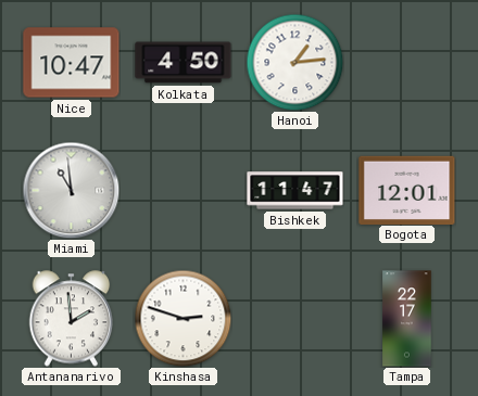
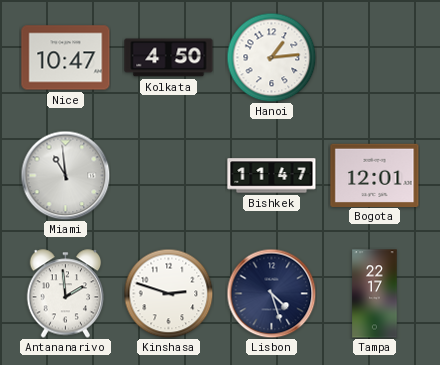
Lisbon: none -> 4:27
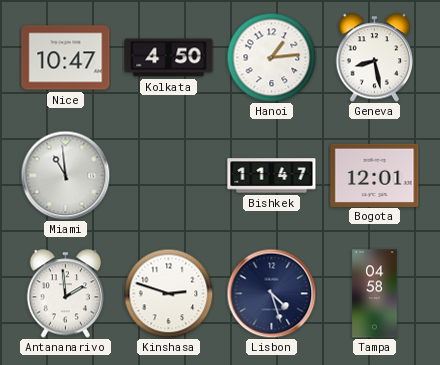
Geneva: none -> 8:28
Tampa: 22:17 -> 04:58
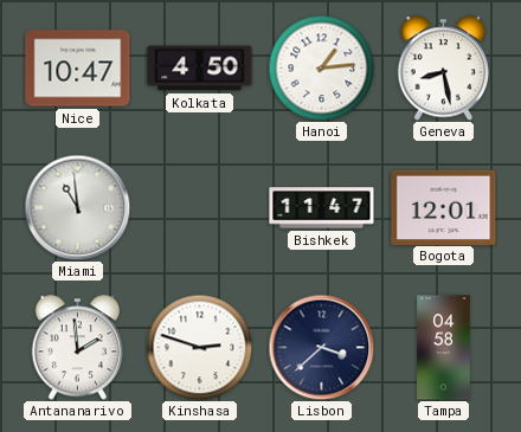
Lisbon: 4:27 -> 3:38
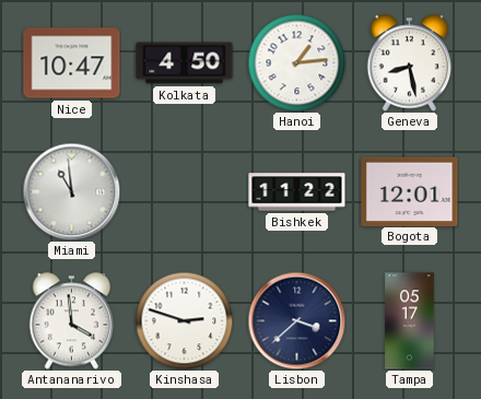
Bishkek: 11:47 -> 11:22
Antananarivo: 1:59 -> 3:59
Tampa: 04:58 -> 05:17
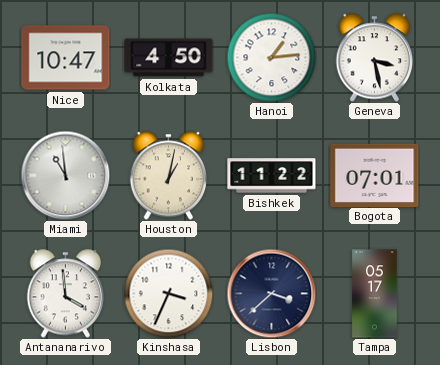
Geneva: 8:28 -> 3:28
Houston: none -> 1:02
Bogota: 12:01 -> 07:01
Kinshasa: 2:48 -> 3:34
